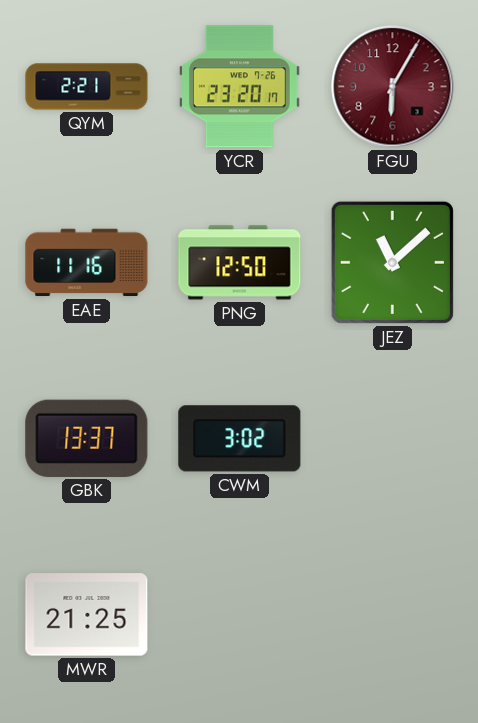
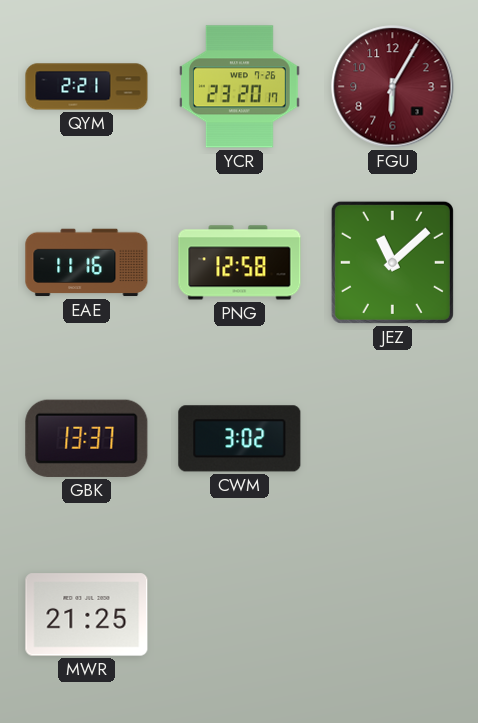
PNG: 12:50 -> 12:58
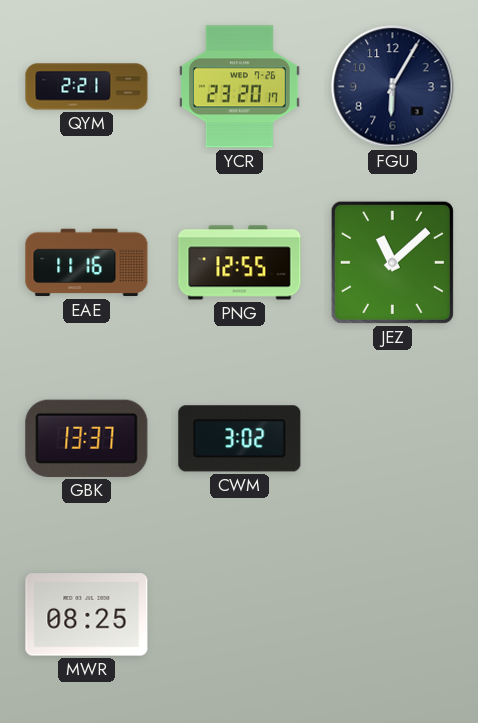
FGU dial: burgundy -> navy
PNG: 12:58 -> 12:55
MWR: 21:25 -> 08:25
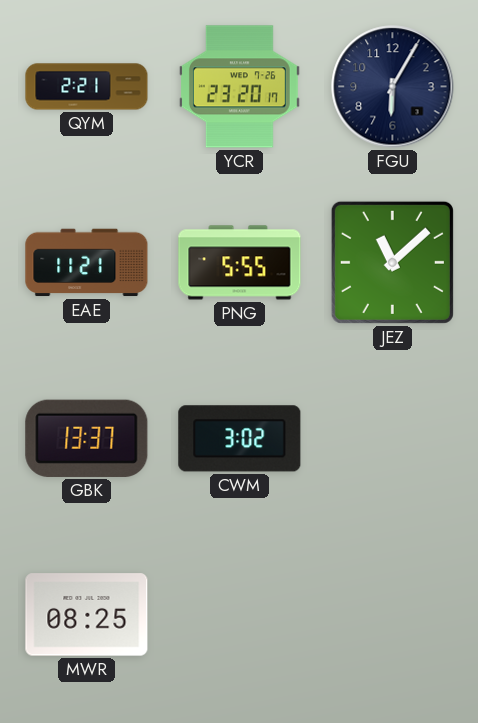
EAE: 11:16 -> 11:21
PNG: 12:55 -> 5:55
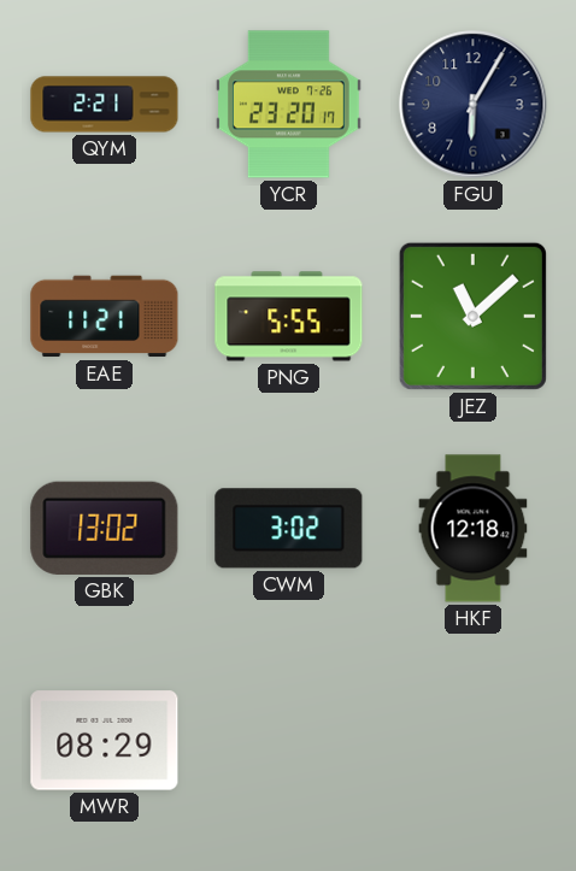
GBK: 13:37 -> 13:02
HKF: none -> 12:18
MWR: 08:25 -> 08:29
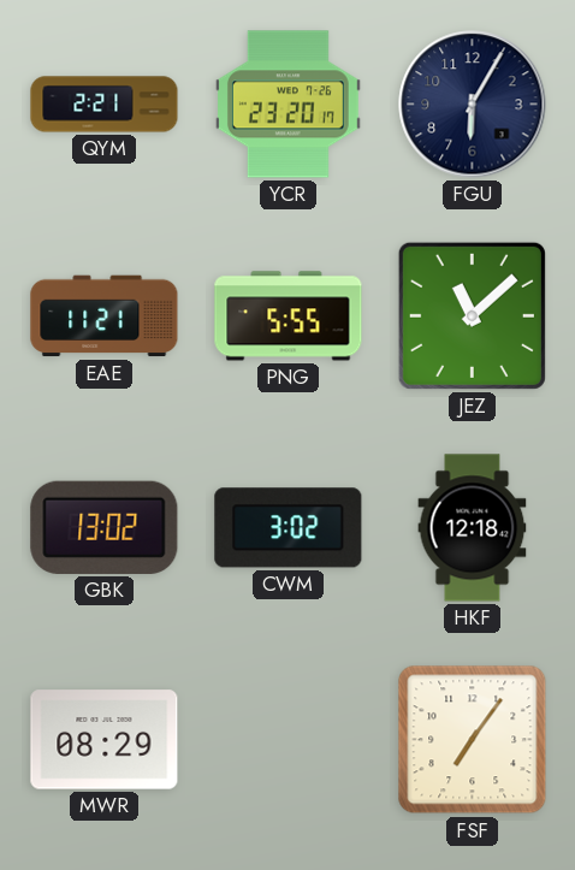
FSF: none -> 7:06
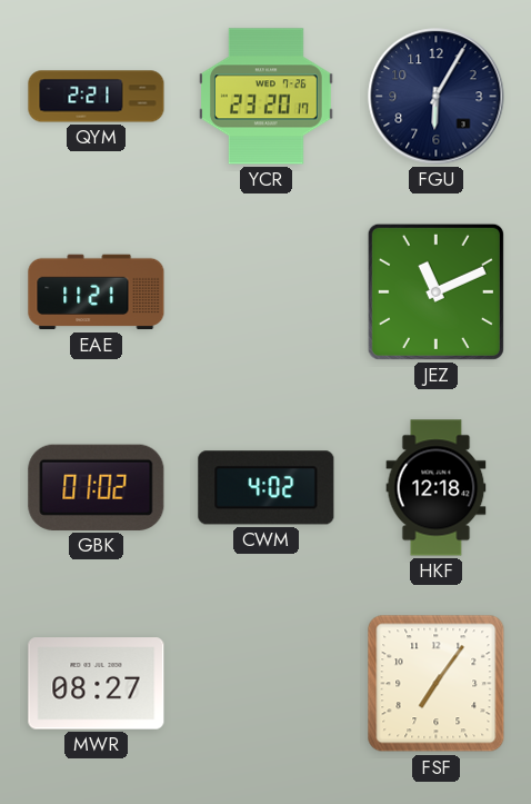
PNG: 5:55 -> none
JEZ: 11:08 -> 11:11
GBK: 13:02 -> 01:02
CWM: 3:02 -> 4:02
MWR: 08:29 -> 08:27
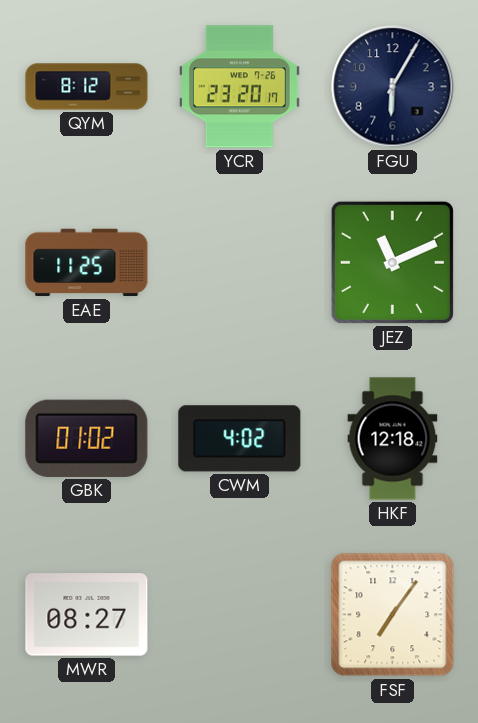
QYM: 2:21 -> 8:12
EAE: 11:21 -> 11:25
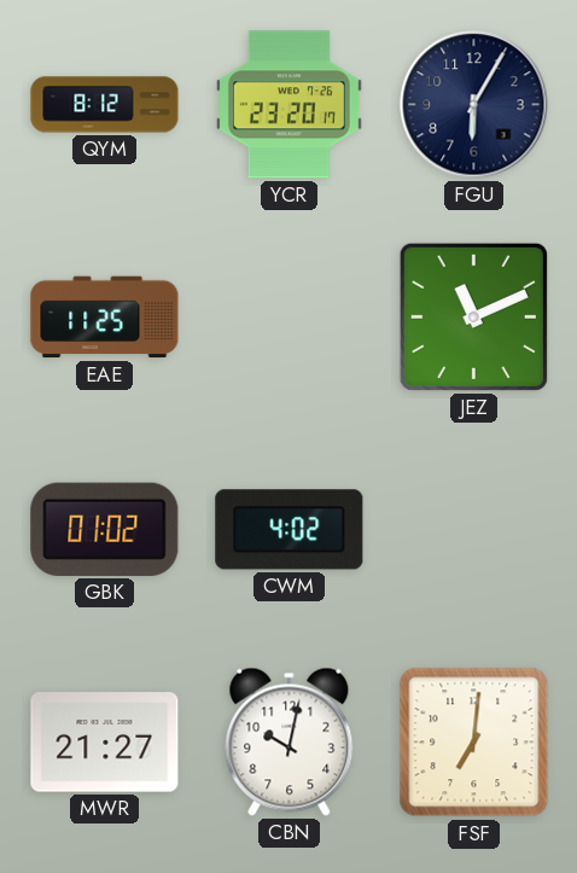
HKF: 12:18 -> none
MWR: 08:27 -> 21:27
CBN: none -> 10:02
FSF: 7:06 -> 7:01
